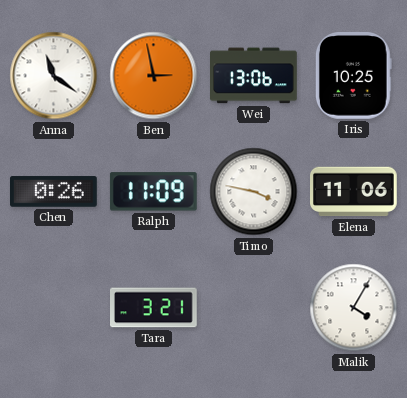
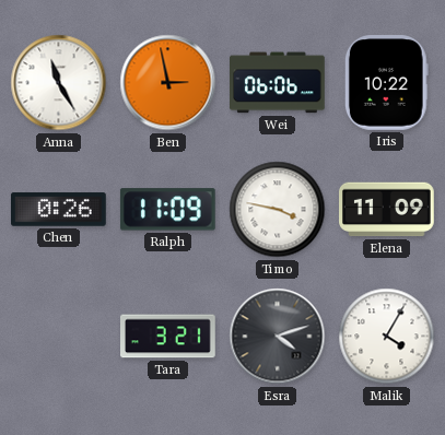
Anna: 11:21 -> 11:25
Wei: 13:06 -> 06:06
Iris: 10:25 -> 10:22
Elena: 11:06 -> 11:09
Esra: none -> 4:12
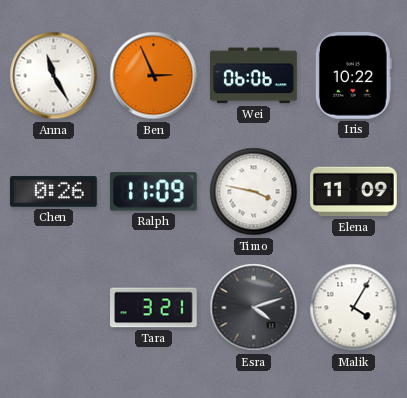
Ben: 2:58 -> 2:56
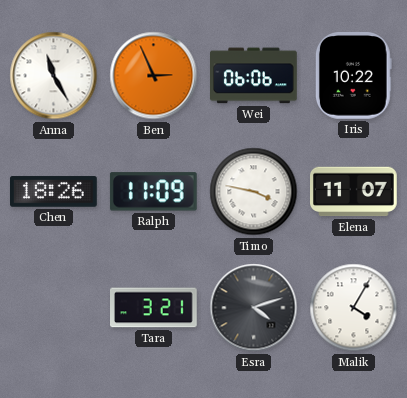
Chen: 0:26 -> 18:26
Elena: 11:09 -> 11:07
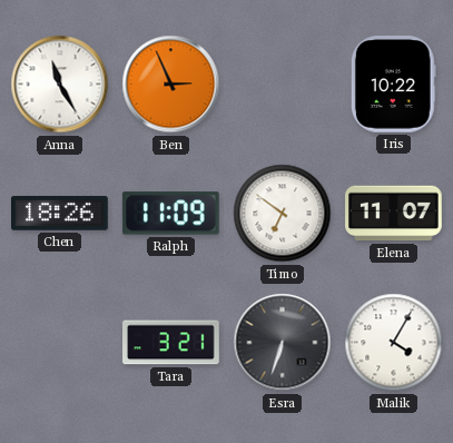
Wei: 06:06 -> none
Timo: 3:47 -> 6:51
Esra: 4:12 -> 6:33
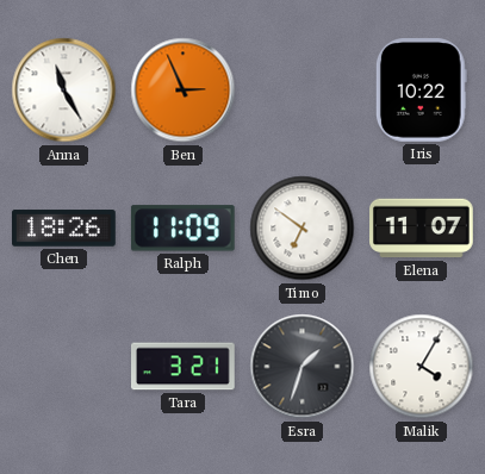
Esra: 6:33 -> 1:33
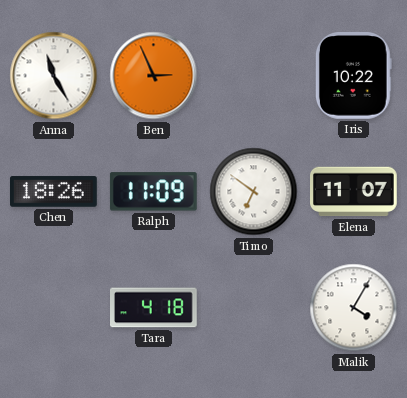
Tara: 3:21 -> 4:18
Esra: 1:33 -> none
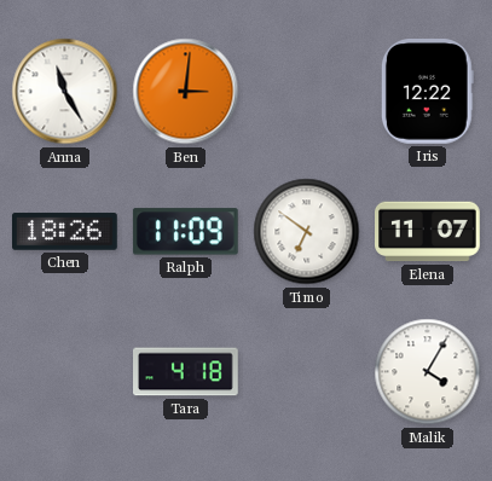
Ben: 2:56 -> 3:01
Iris: 10:22 -> 12:22
